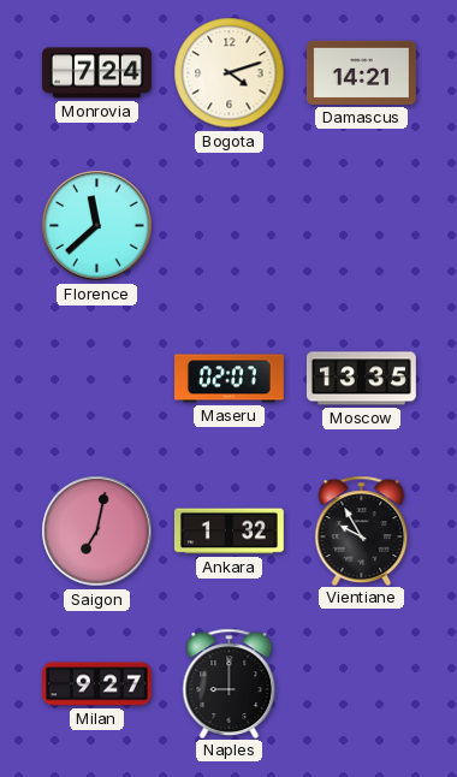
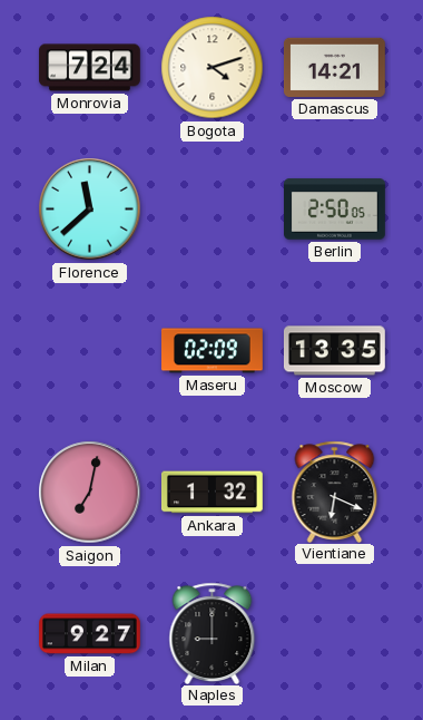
Berlin: none -> 2:50
Maseru: 02:07 -> 02:09
Vientiane: 9:55 -> 6:19
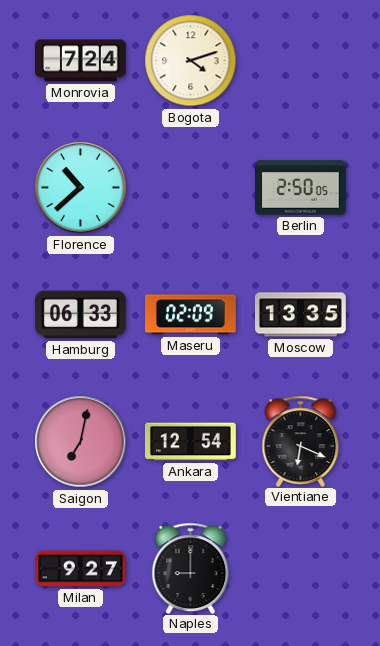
Damascus: 14:21 -> none
Florence: 11:38 -> 10:38
Hamburg: none -> 06:33
Ankara: 1:32 -> 12:54
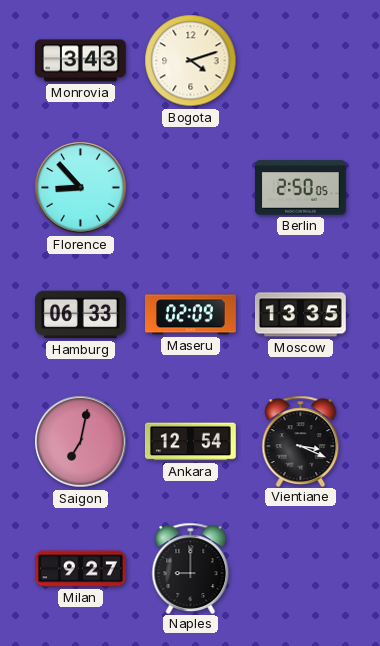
Monrovia: 7:24 -> 3:43
Florence: 10:38 -> 8:53
Vientiane: 6:19 -> 3:19
